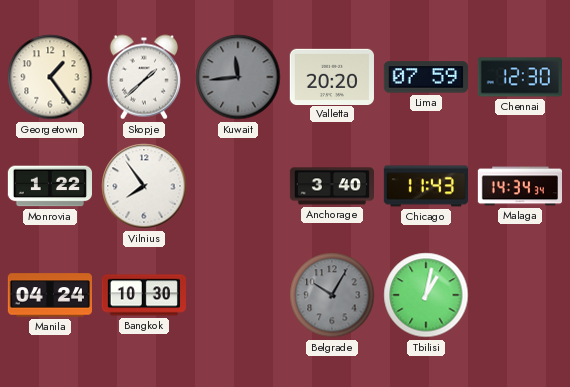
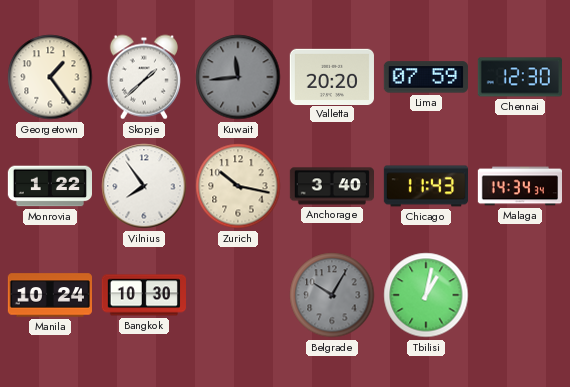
Zurich: none -> 10:17
Manila: 04:24 -> 10:24
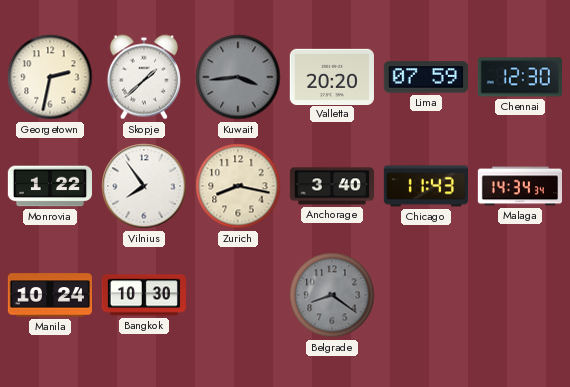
Georgetown: 1:24 -> 2:32
Kuwait: 11:44 -> 3:44
Zurich: 10:17 -> 8:17
Belgrade: 10:05 -> 8:21
Tbilisi: 1:02 -> none
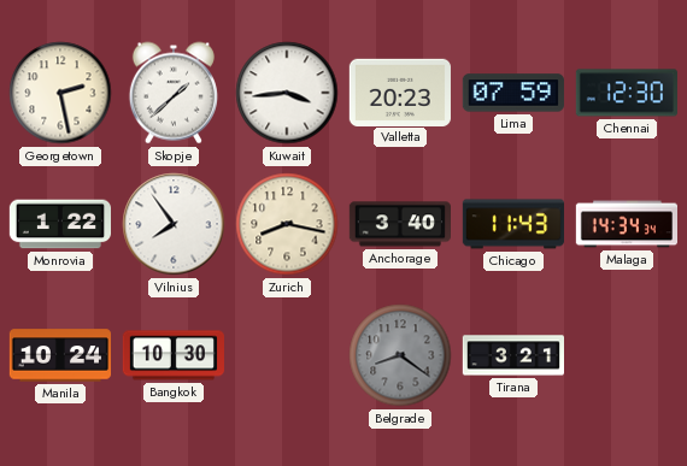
Georgetown: 2:32 -> 2:28
Kuwait dial: grey -> white
Valletta: 20:20 -> 20:23
Tirana: none -> 3:21
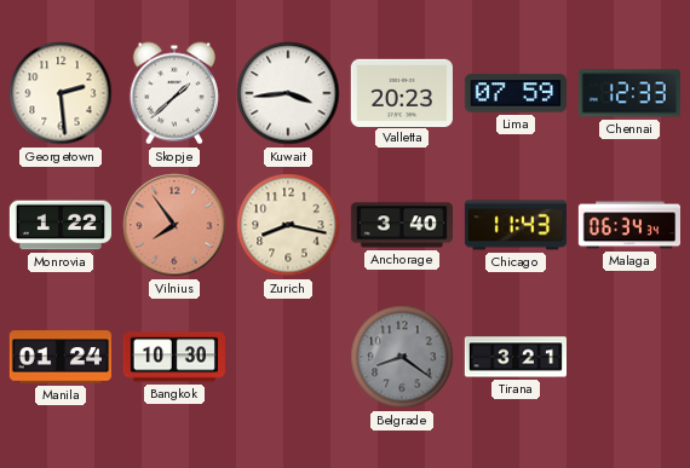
Georgetown: 2:28 -> 2:29
Chennai: 12:30 -> 12:33
Vilnius dial: white -> salmon
Malaga: 14:34 -> 06:34
Manila: 10:24 -> 01:24
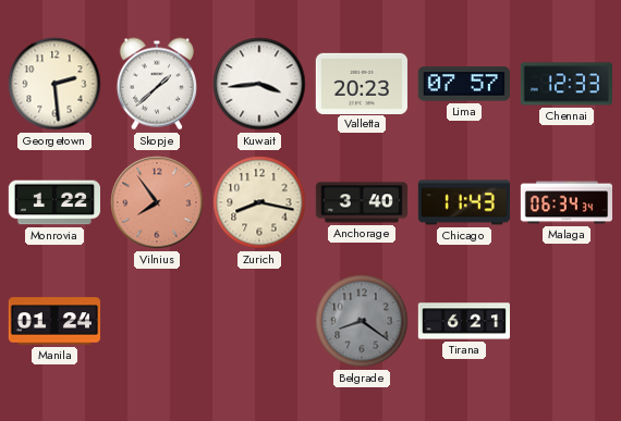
Lima: 07:59 -> 07:57
Bangkok: 10:30 -> none
Tirana: 3:21 -> 6:21
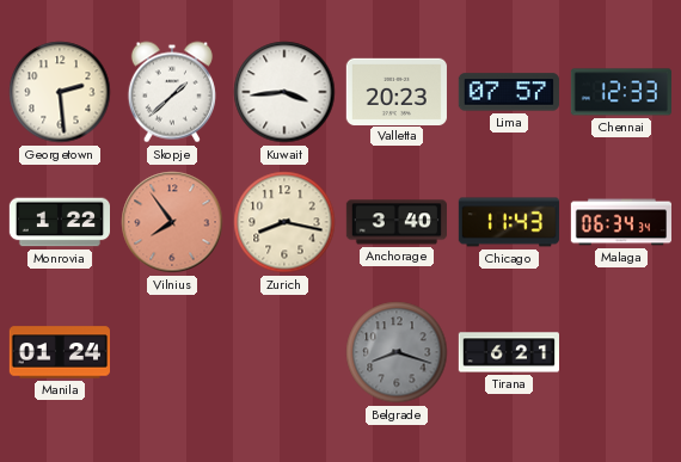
Belgrade: 8:21 -> 8:18
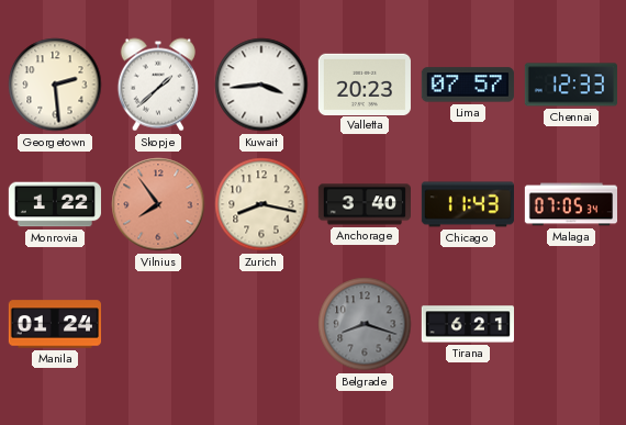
Malaga: 06:34 -> 07:05
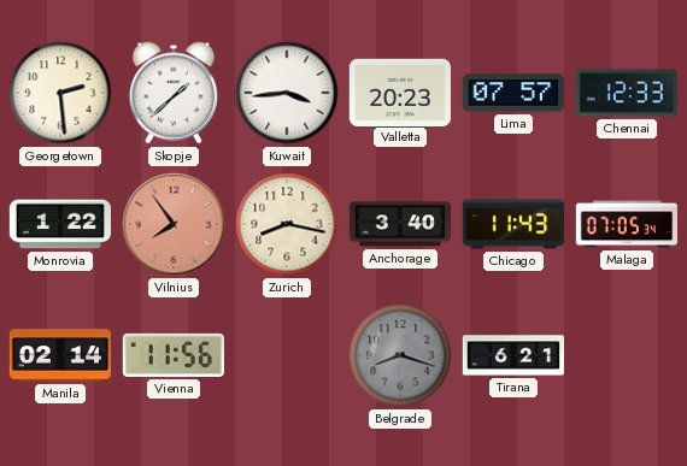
Manila: 01:24 -> 02:14
Vienna: none -> 11:56
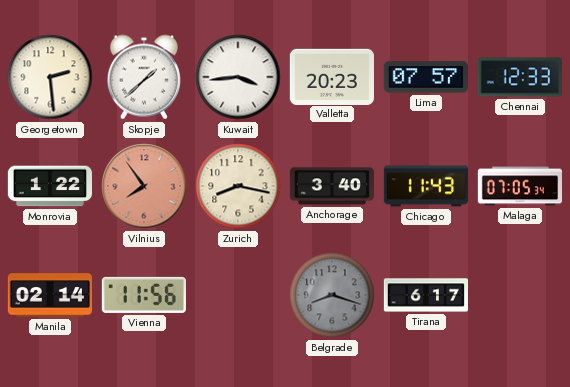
Tirana: 6:21 -> 6:17
